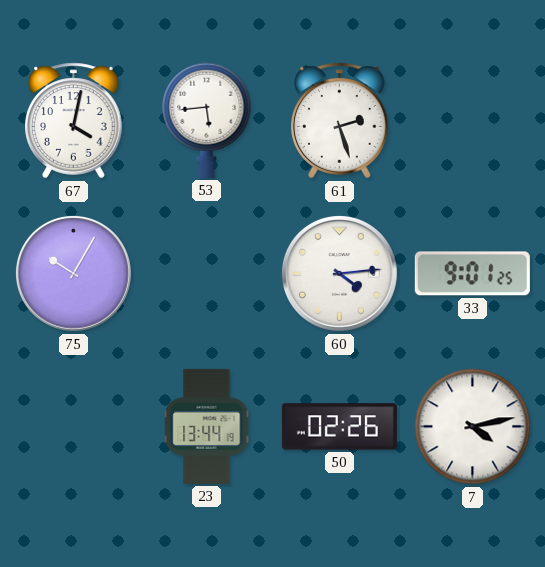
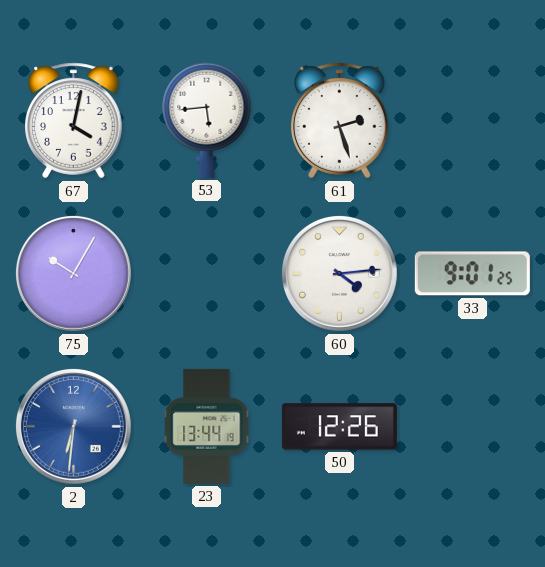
2: none -> 6:31
50: 02:26 -> 12:26
7: 4:13 -> none
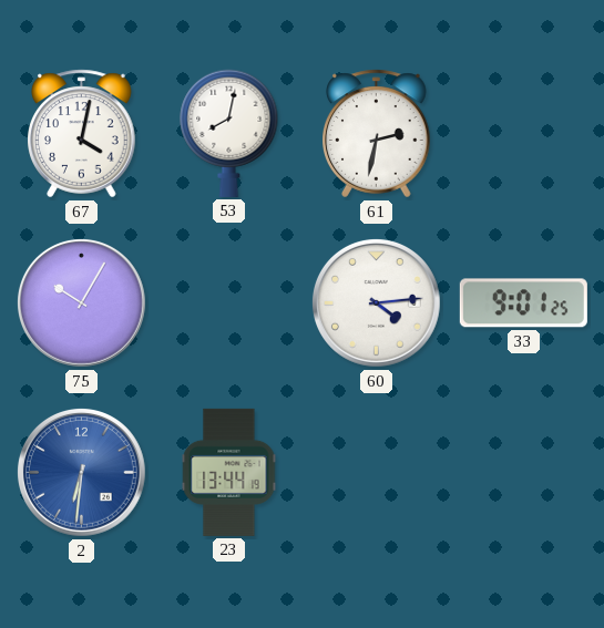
53: 5:44 -> 8:02
61: 2:27 -> 2:32
50: 12:26 -> none
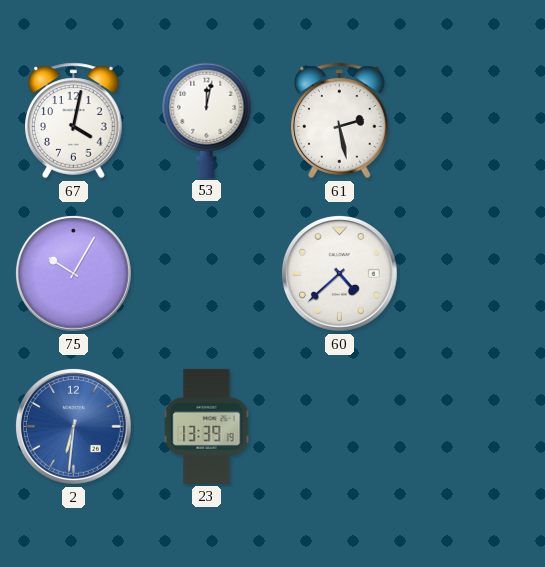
53: 8:02 -> 12:02
61: 2:32 -> 2:28
60: 4:14 -> 4:38
33: 9:01 -> none
23: 13:44 -> 13:39
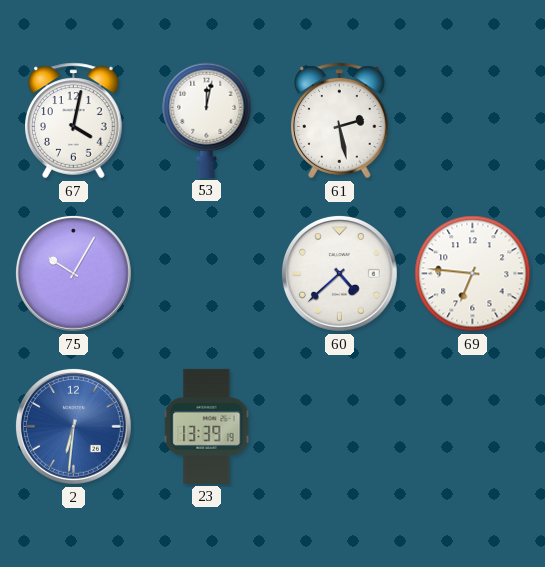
69: none -> 6:46
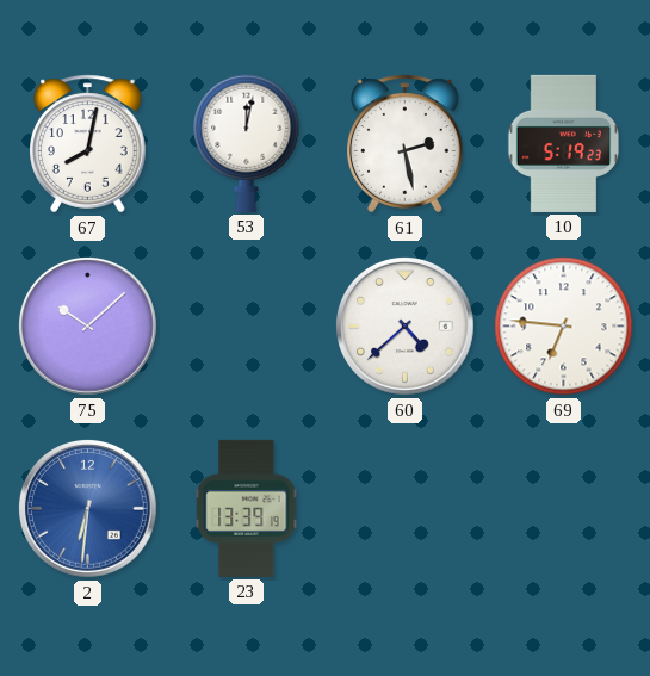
67: 4:02 -> 8:02
10: none -> 5:19
75: 10:05 -> 10:08
